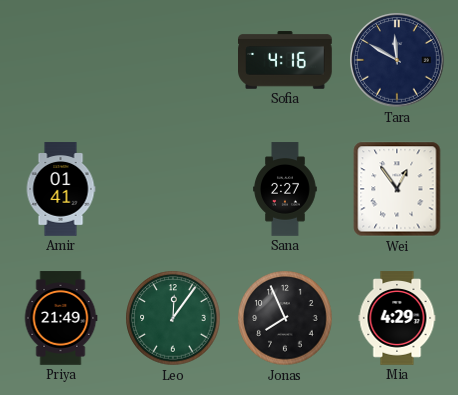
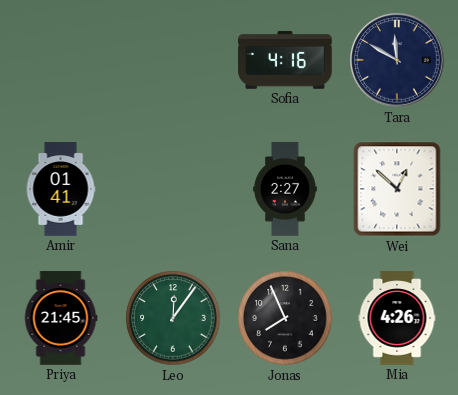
Wei: 12:54 -> 12:52
Priya: 21:49 -> 21:45
Mia: 4:29 -> 4:26
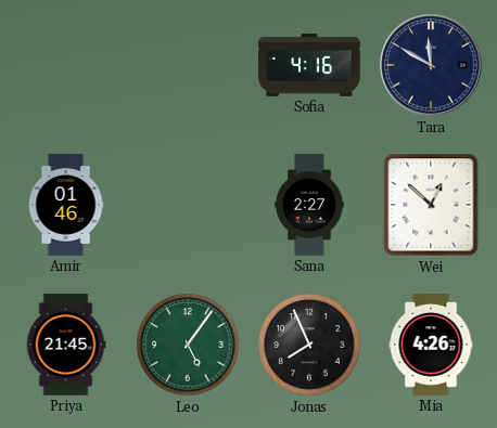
Amir: 01:41 -> 01:46
Leo: 12:06 -> 5:06
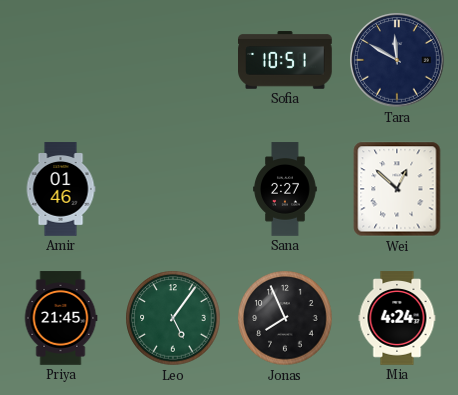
Sofia: 4:16 -> 10:51
Mia: 4:26 -> 4:24
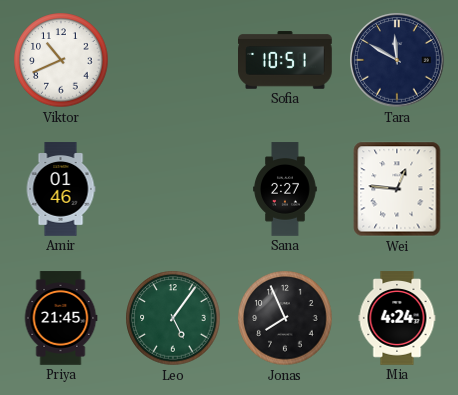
Viktor: none -> 10:41
Wei: 12:52 -> 12:46
